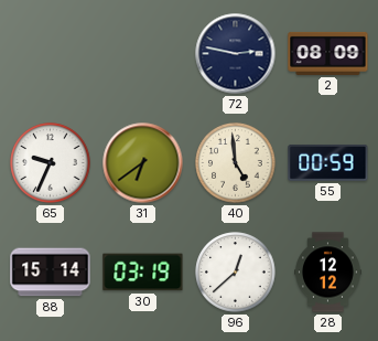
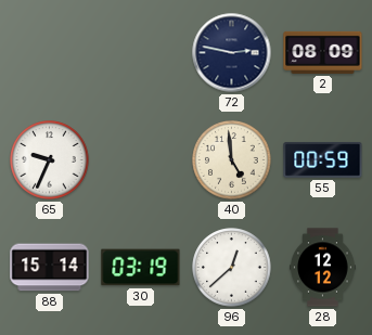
31: 6:39 -> none
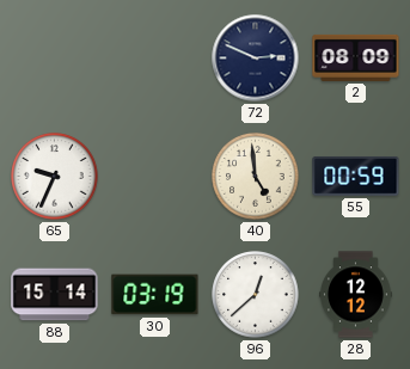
72: 2:47 -> 2:49
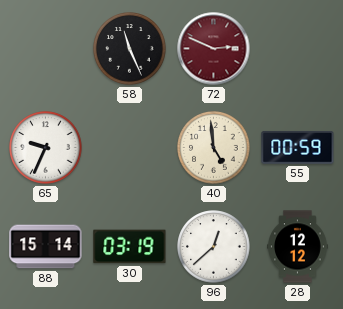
58: none -> 11:26
72 dial: navy -> burgundy
2: 08:09 -> none
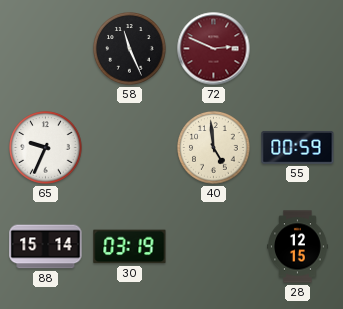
96: 12:38 -> none
28: 12:12 -> 12:15
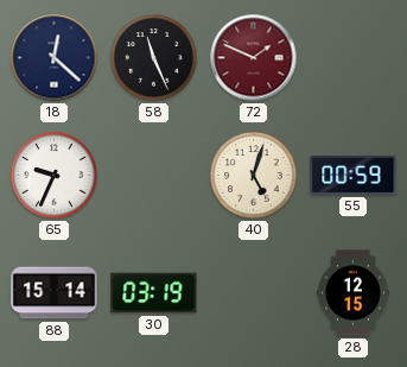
18: none -> 12:22
72: 2:49 -> 1:49
40: 4:59 -> 5:03
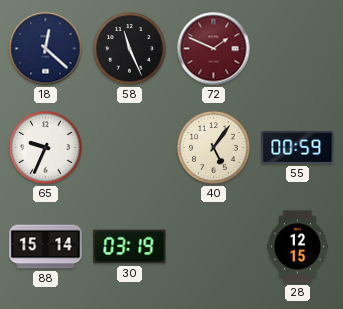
40: 5:03 -> 5:06
